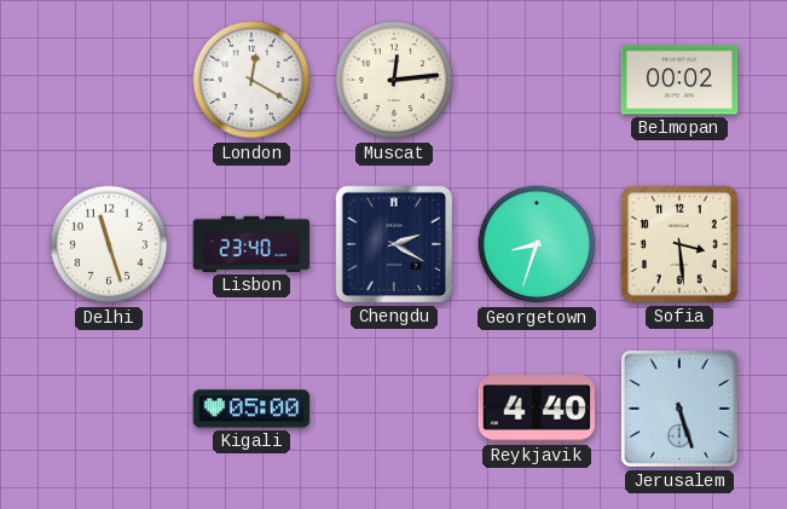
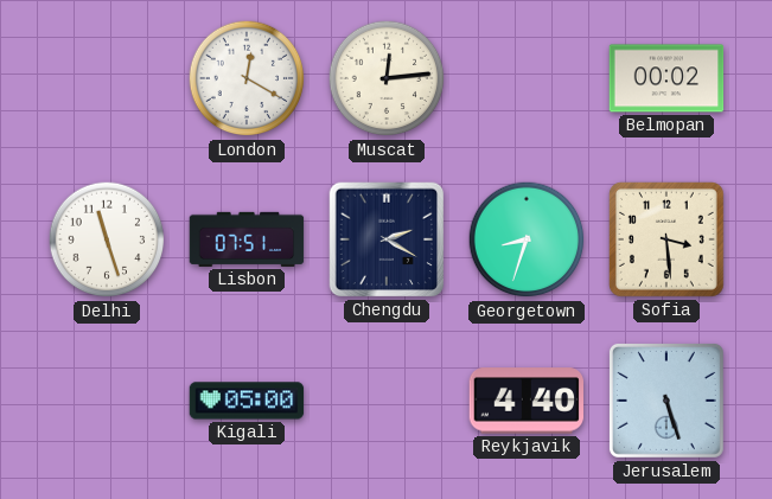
Lisbon: 23:40 -> 07:51
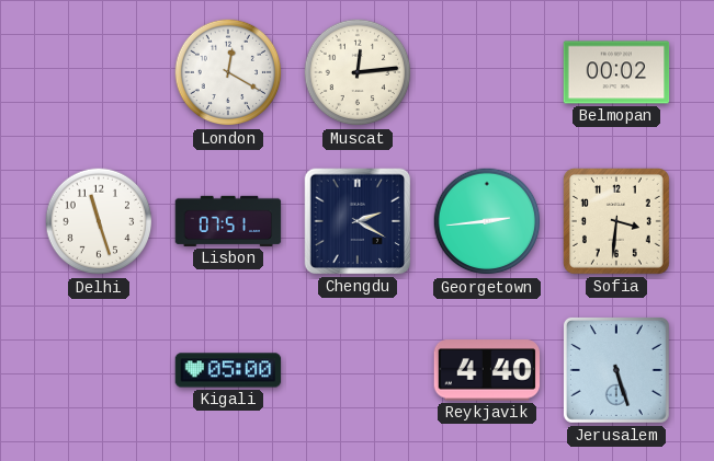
Georgetown: 8:33 -> 2:44
Sofia: 3:29 -> 3:31
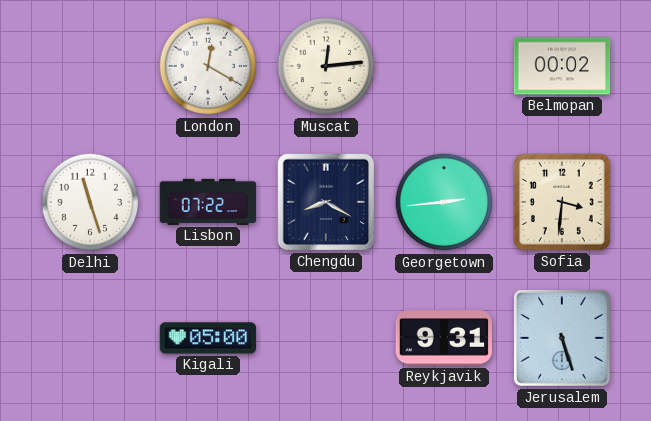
Lisbon: 07:51 -> 07:22
Chengdu: 2:20 -> 8:20
Reykjavik: 4:40 -> 9:31
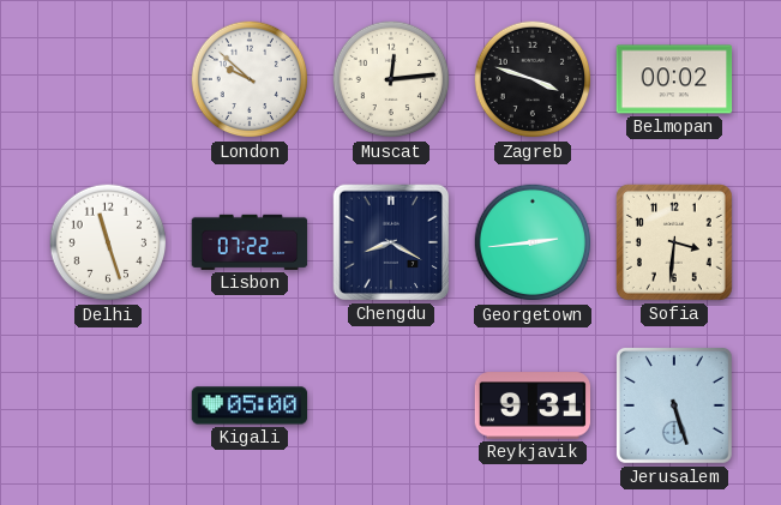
London: 12:20 -> 9:52
Zagreb: none -> 3:48
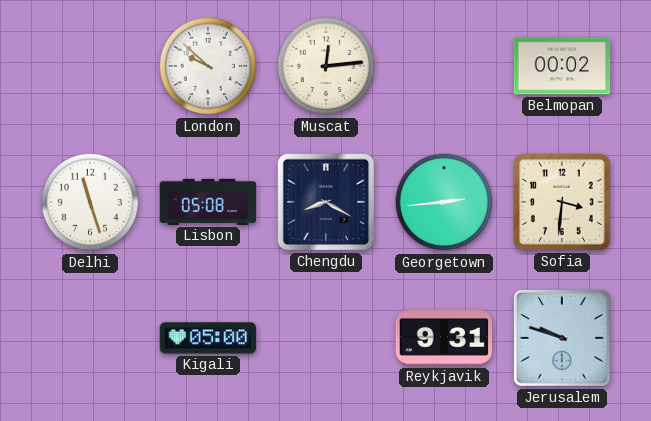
Zagreb: 3:48 -> none
Lisbon: 07:22 -> 05:08
Jerusalem: 5:27 -> 9:48
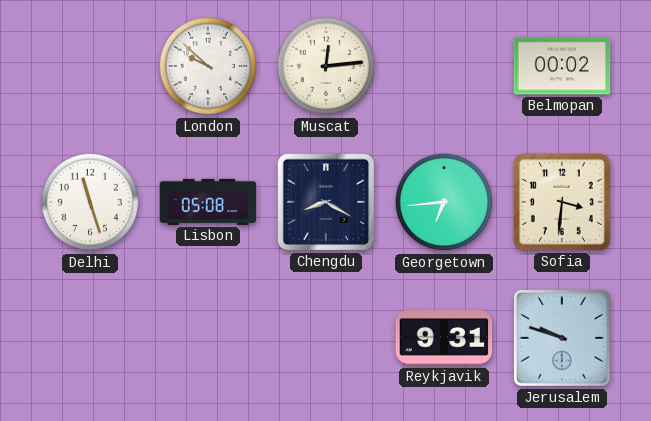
Georgetown: 2:44 -> 6:44
Kigali: 05:00 -> none
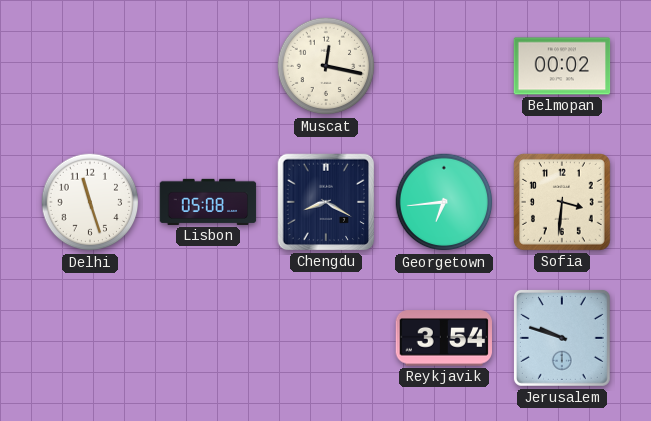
London: 9:52 -> none
Muscat: 12:14 -> 12:17
Reykjavik: 9:31 -> 3:54
